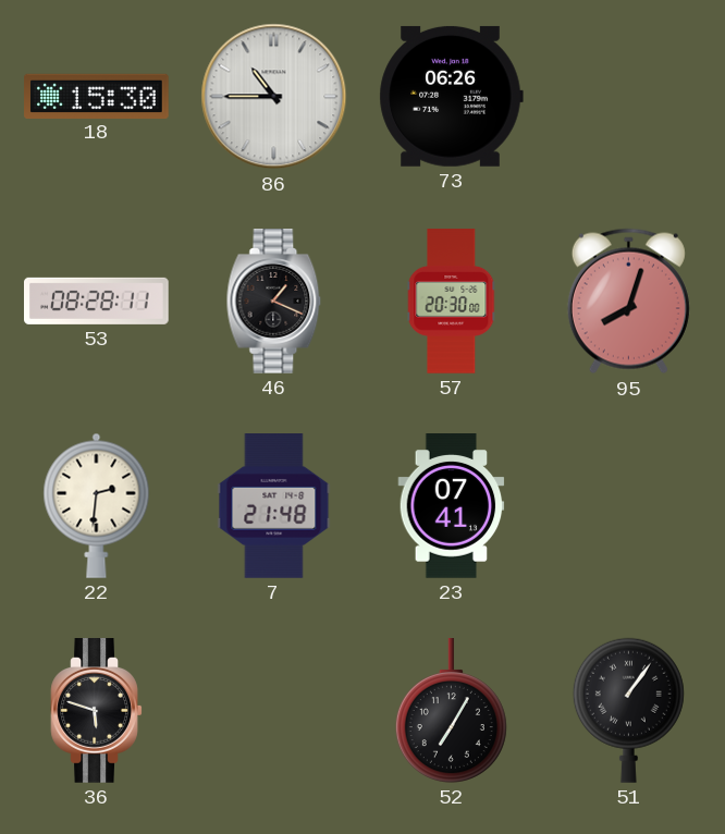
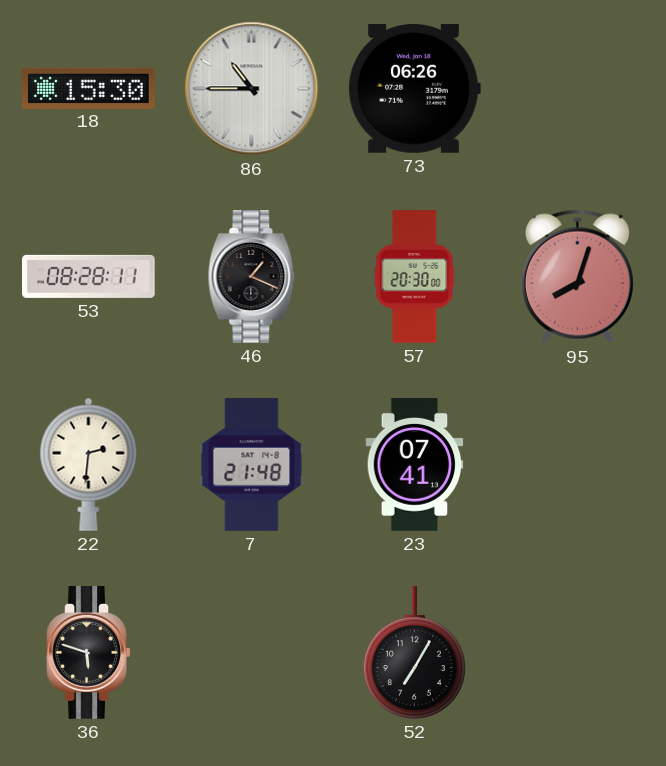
51: 1:06 -> none
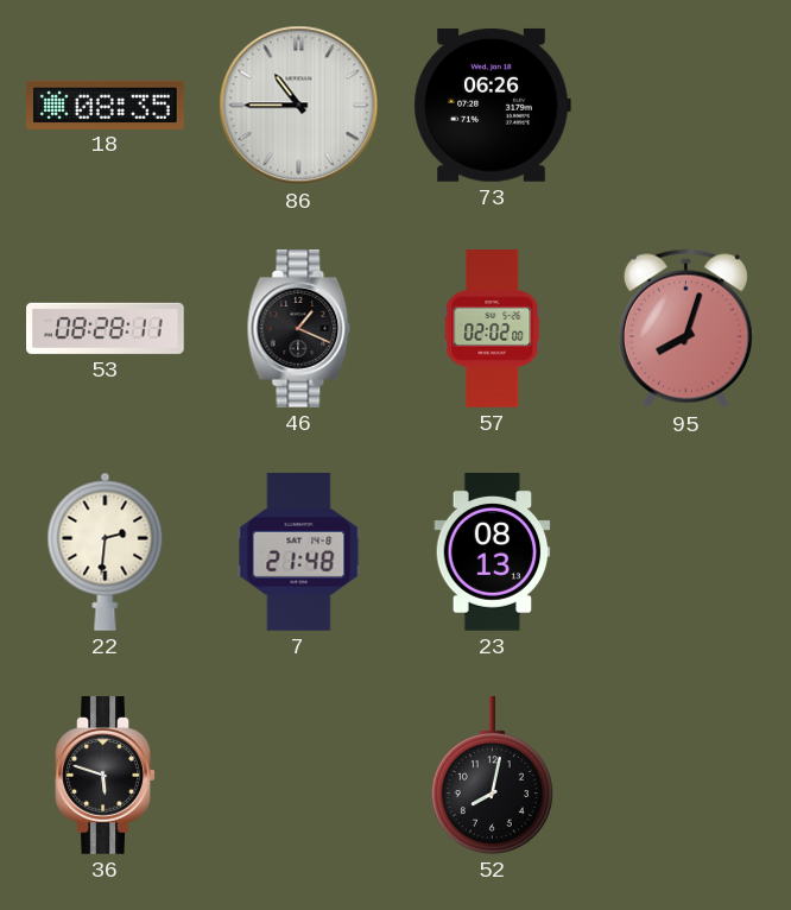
18: 15:30 -> 08:35
57: 20:30 -> 02:02
23: 07:41 -> 08:13
52: 7:05 -> 8:02
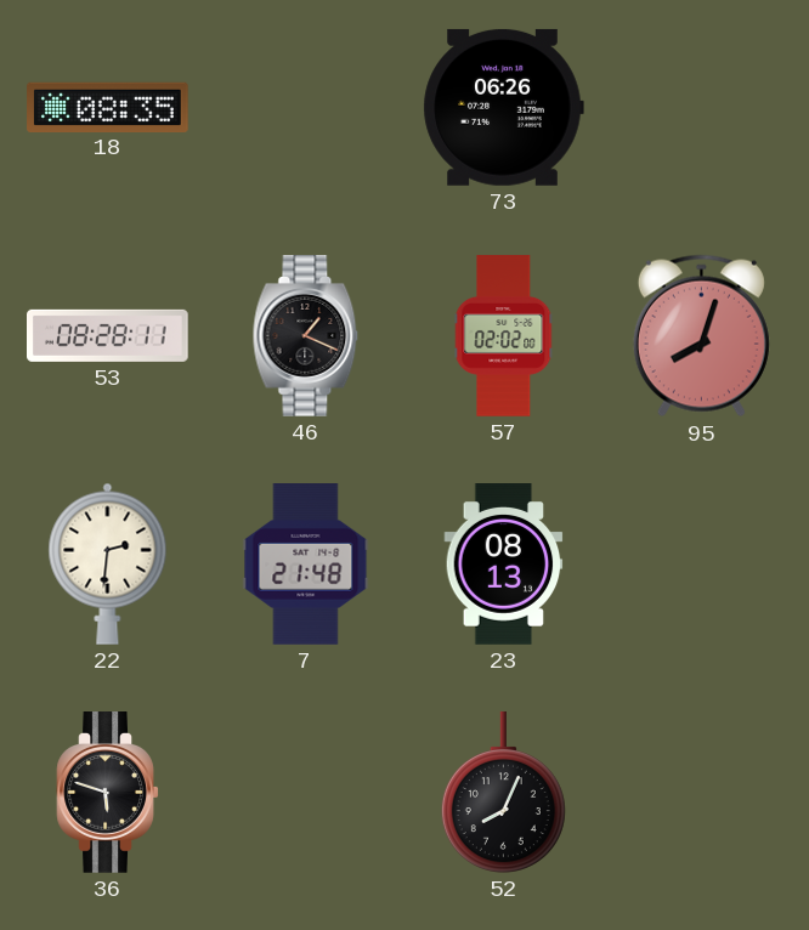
86: 10:45 -> none
52: 8:02 -> 8:04
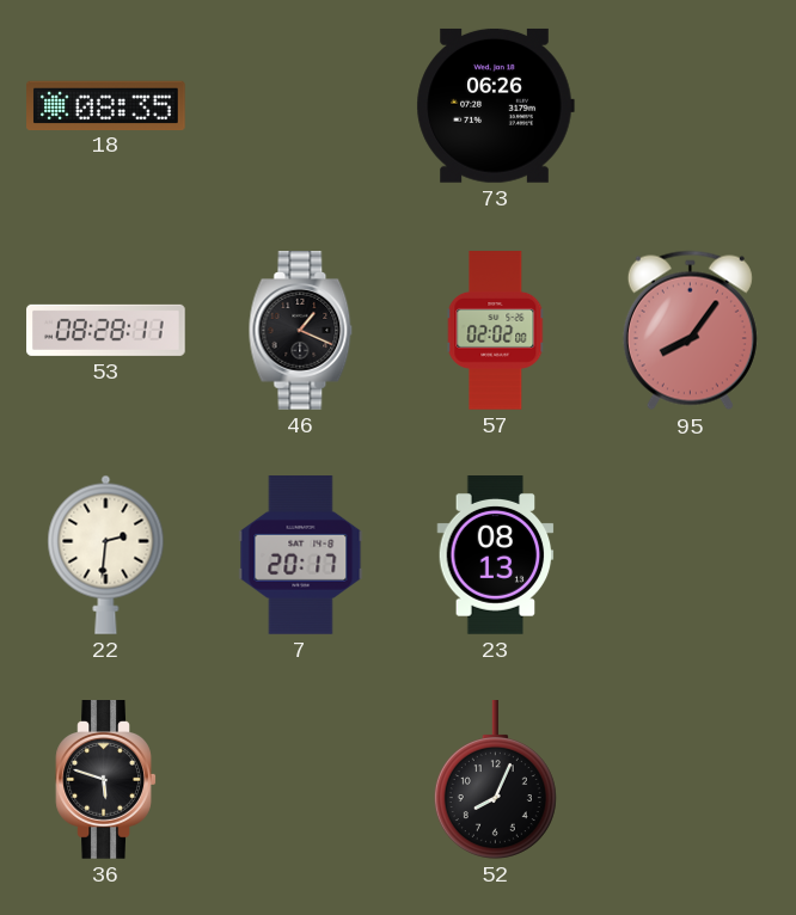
95: 8:03 -> 8:06
7: 21:48 -> 20:17
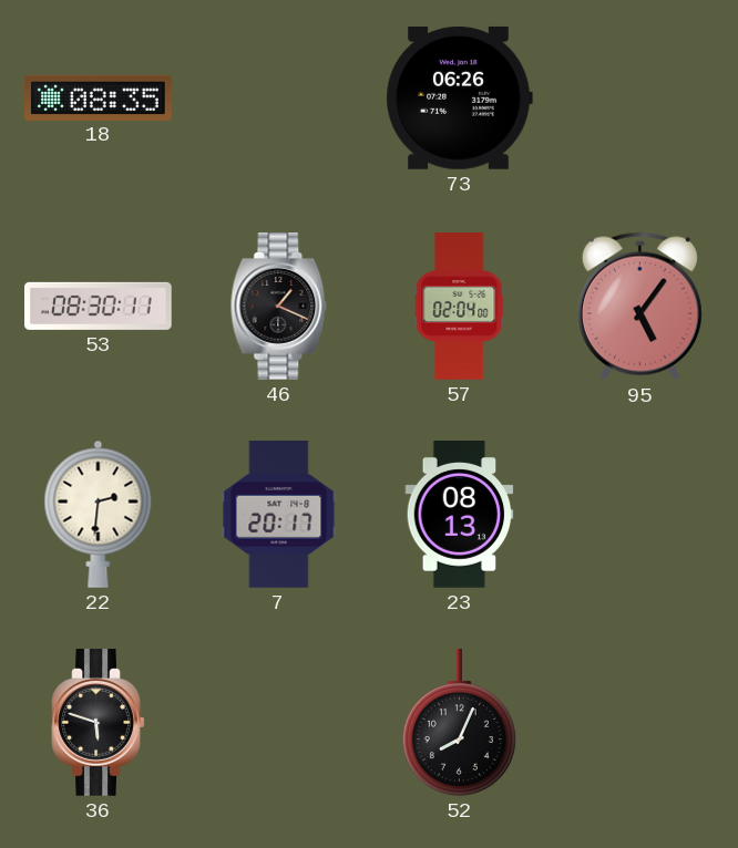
53: 08:28 -> 08:30
57: 02:02 -> 02:04
95: 8:06 -> 5:06
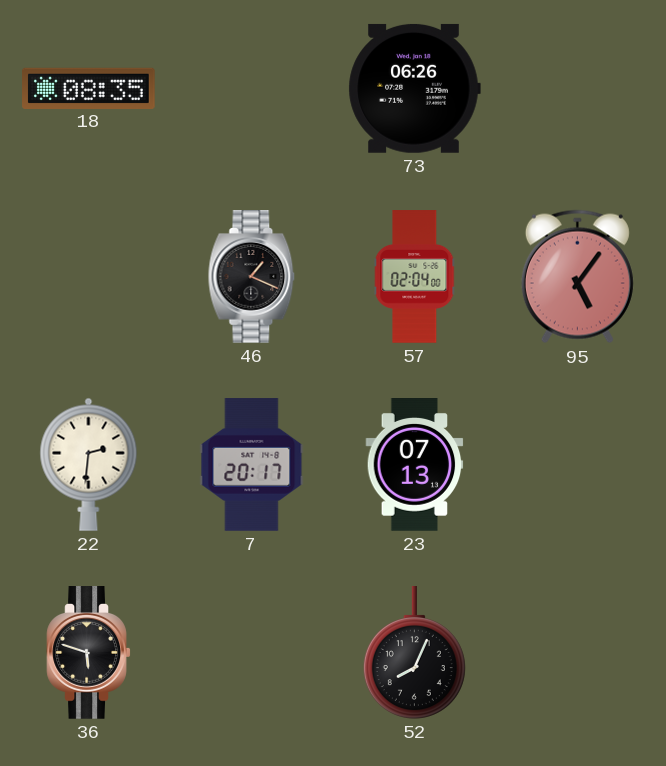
53: 08:30 -> none
23: 08:13 -> 07:13
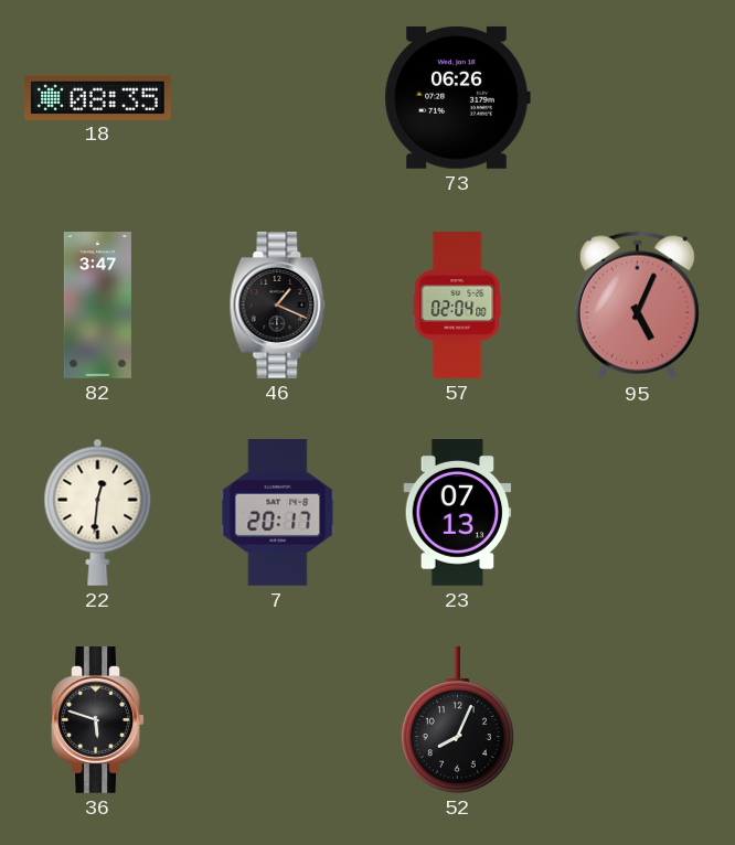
82: none -> 3:47
95: 5:06 -> 5:04
22: 2:31 -> 12:31
